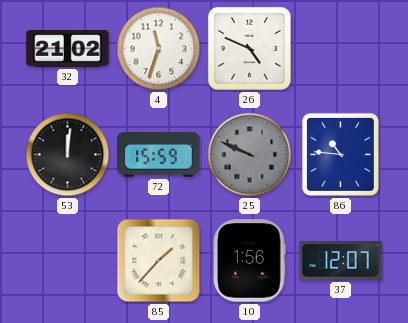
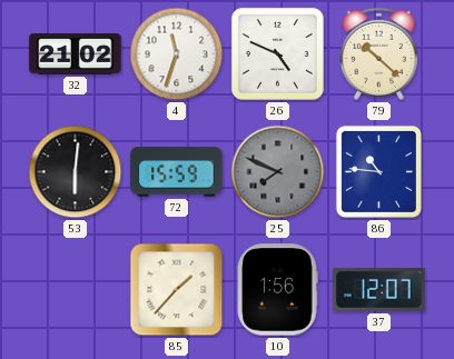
79: none -> 10:22
53: 12:01 -> 6:01
25: 9:49 -> 7:49
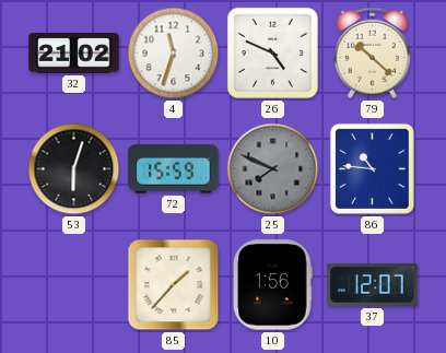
53: 6:01 -> 6:03
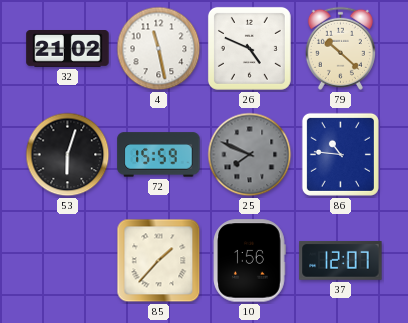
4: 11:33 -> 11:28
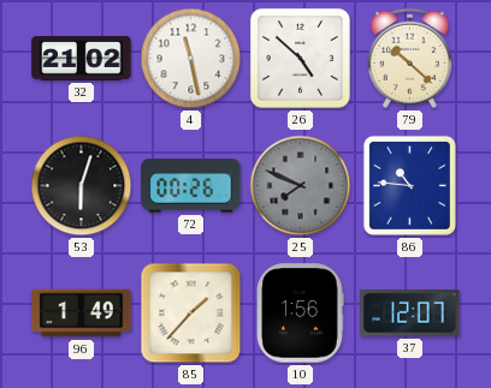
26: 4:49 -> 4:52
72: 15:59 -> 00:26
96: none -> 1:49
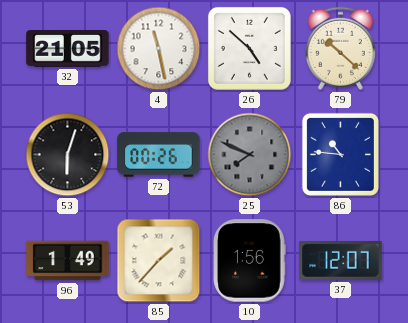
32: 21:02 -> 21:05
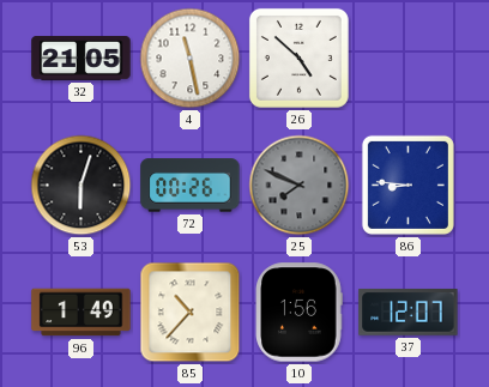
79: 10:22 -> none
86: 10:46 -> 8:46
85: 1:37 -> 10:37
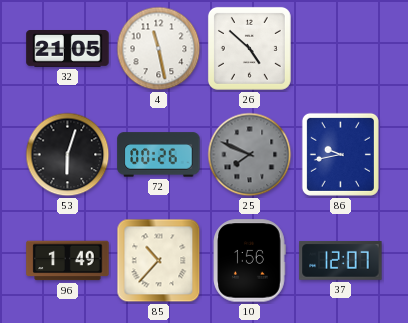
86: 8:46 -> 9:43
